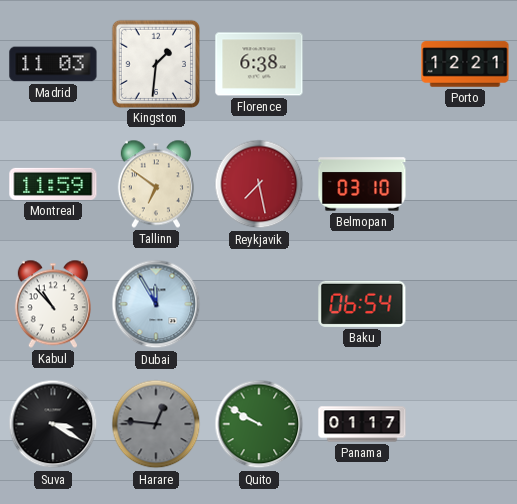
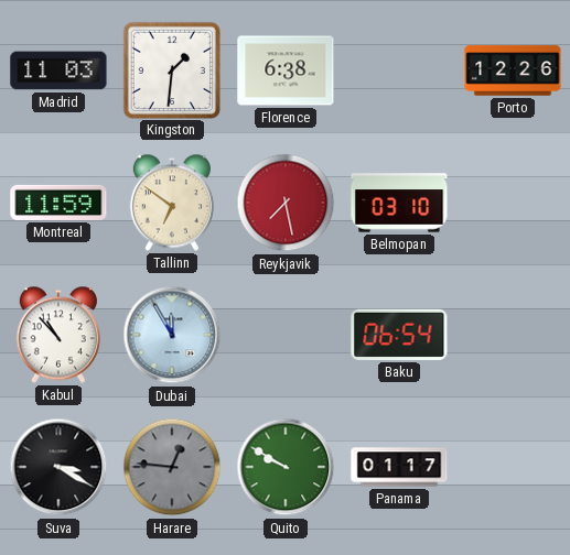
Porto: 12:21 -> 12:26
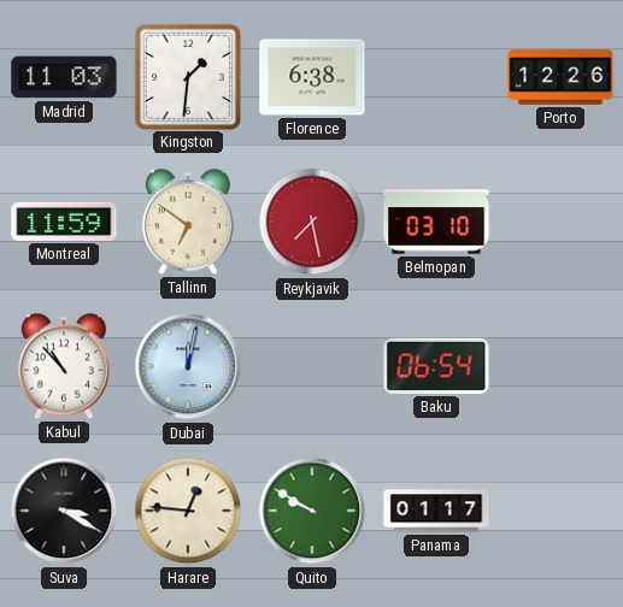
Dubai: 11:55 -> 12:02
Harare dial: grey -> cream
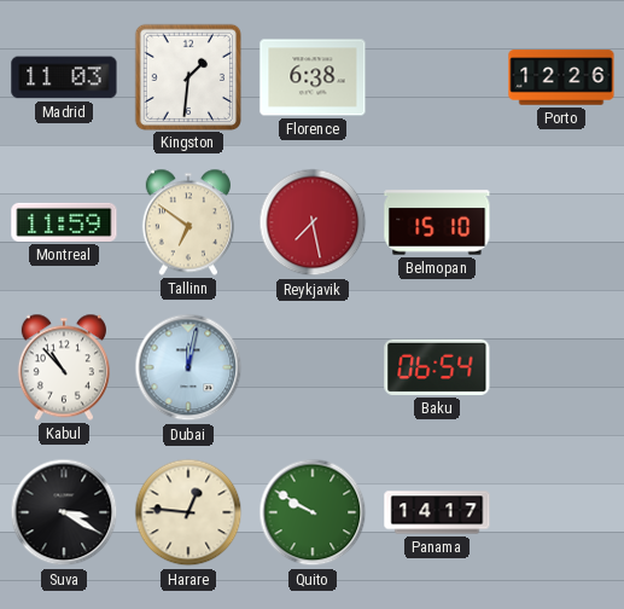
Belmopan: 03:10 -> 15:10
Panama: 01:17 -> 14:17
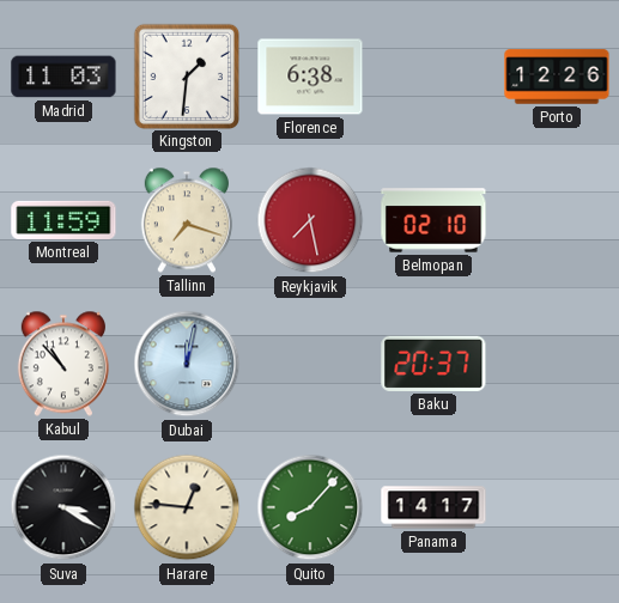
Tallinn: 6:51 -> 7:18
Belmopan: 15:10 -> 02:10
Baku: 06:54 -> 20:37
Quito: 9:50 -> 8:07
